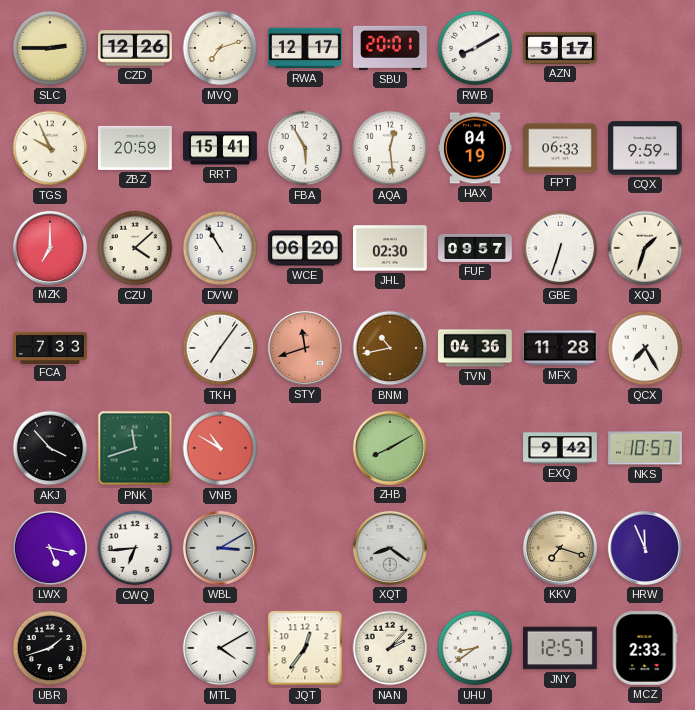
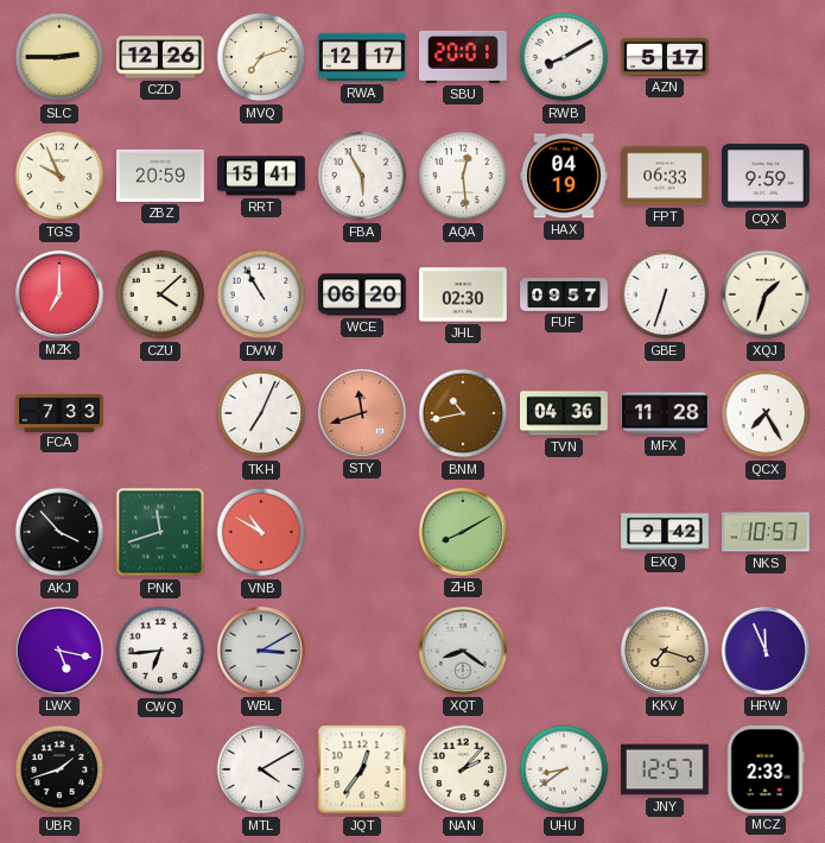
TKH: 7:06 -> 7:04
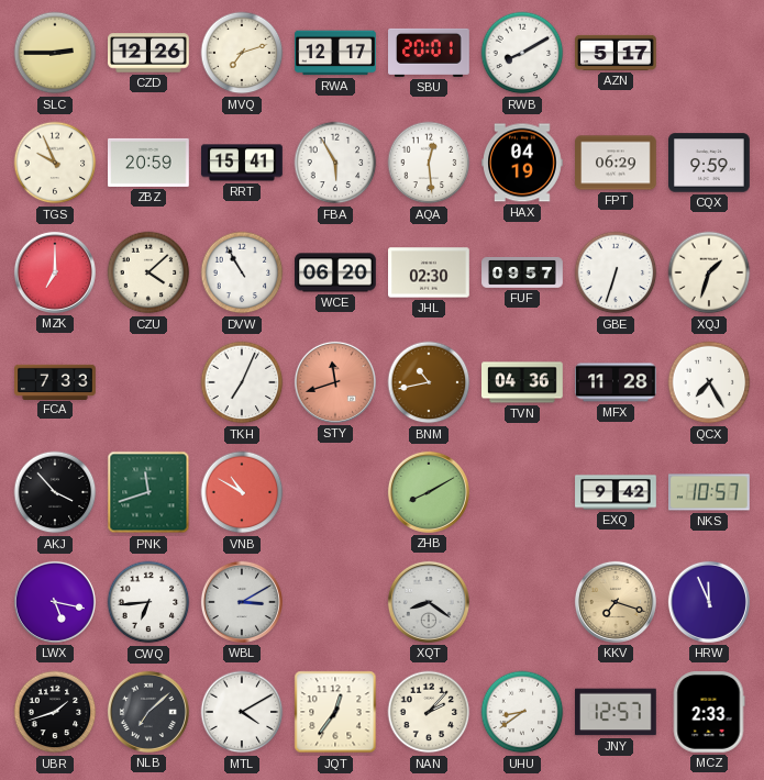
FPT: 06:33 -> 06:29
NLB: none -> 7:08
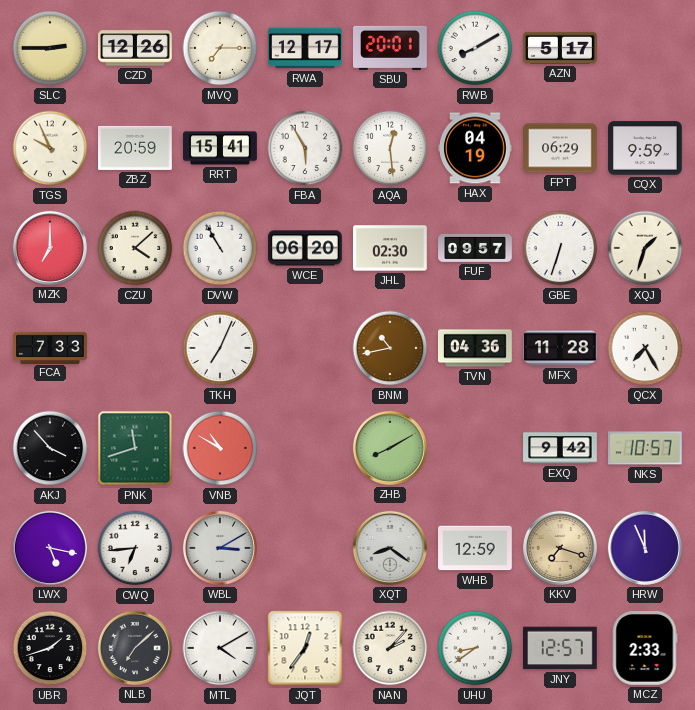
MVQ: 7:12 -> 7:15
STY: 11:42 -> none
WHB: none -> 12:59
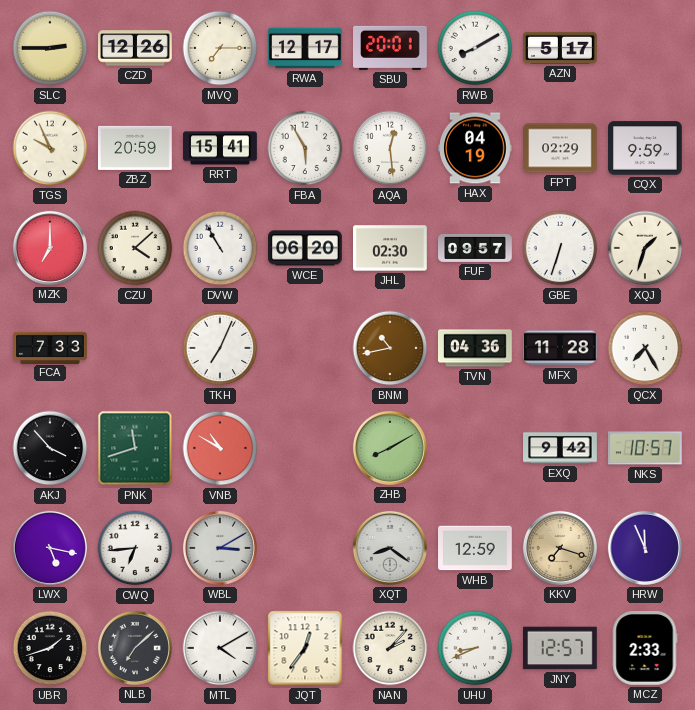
FPT: 06:29 -> 02:29
UHU: 8:39 -> 8:41
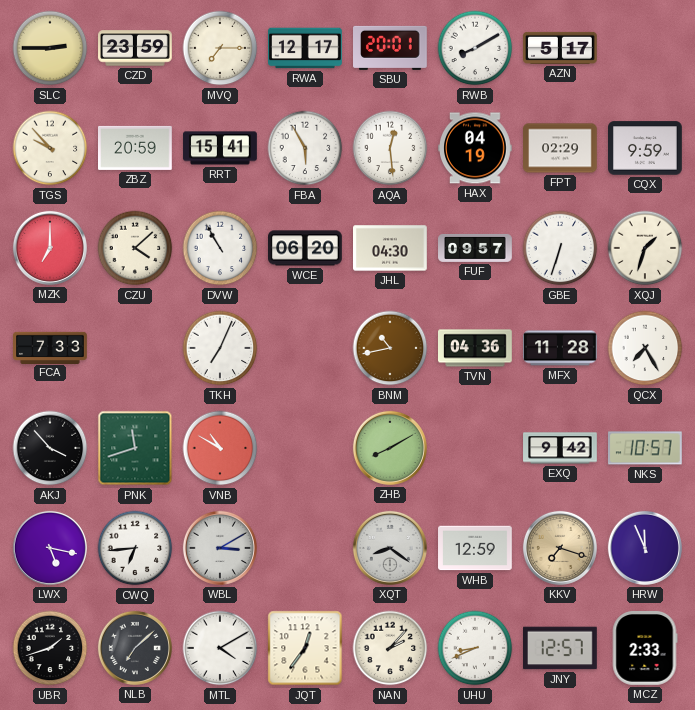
CZD: 12:26 -> 23:59
TGS: 9:56 -> 9:53
JHL: 02:30 -> 04:30
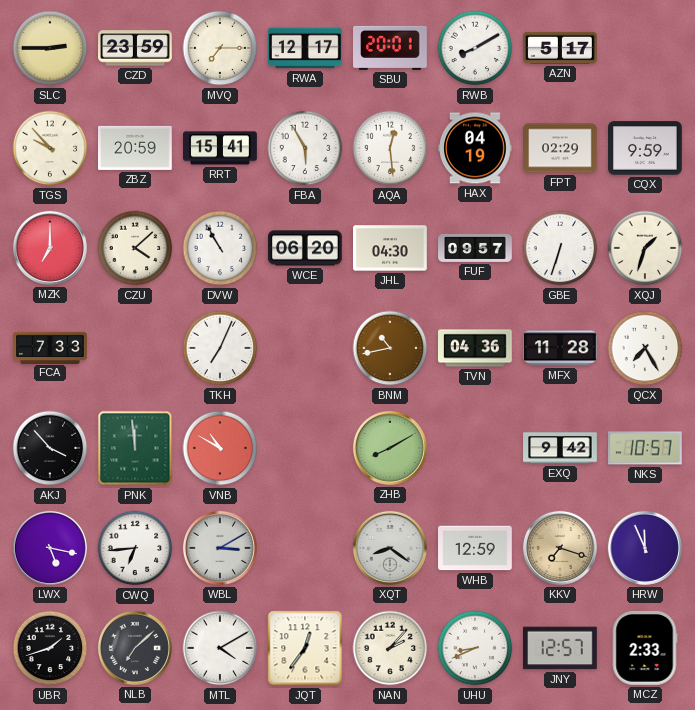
PNK: 11:42 -> 11:59
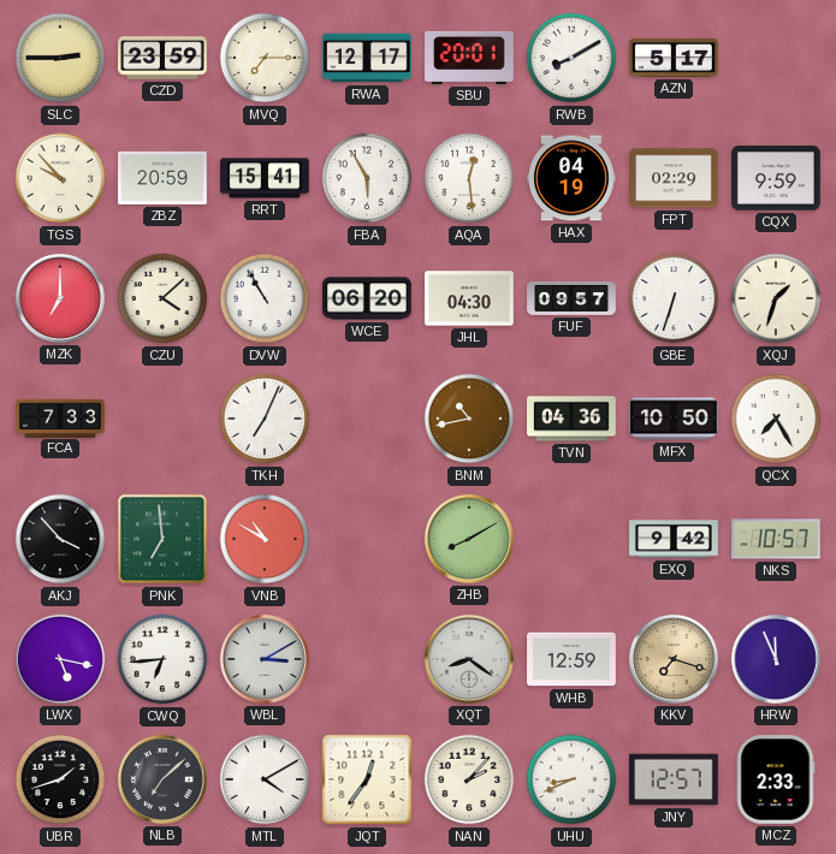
MFX: 11:28 -> 10:50
PNK: 11:59 -> 6:59
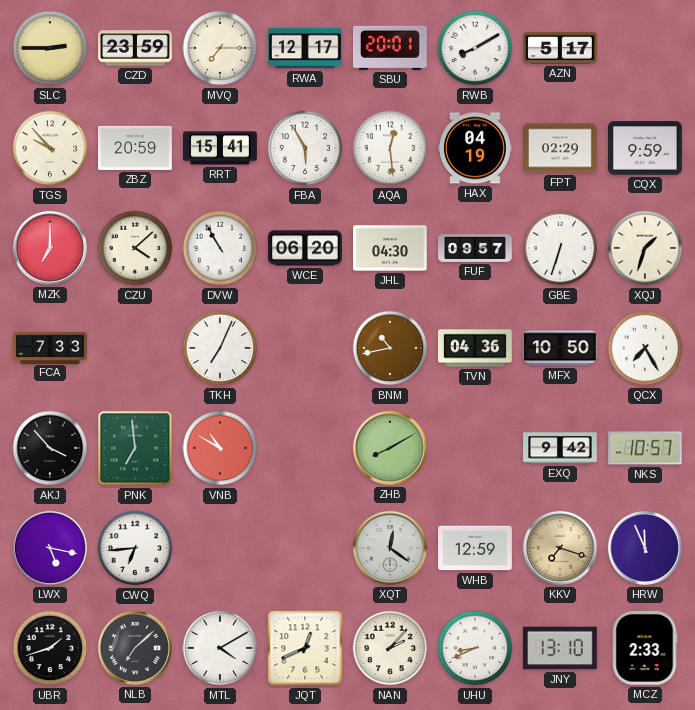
WBL: 3:10 -> none
XQT: 8:21 -> 12:21
JQT: 12:36 -> 12:41
JNY: 12:57 -> 13:10
